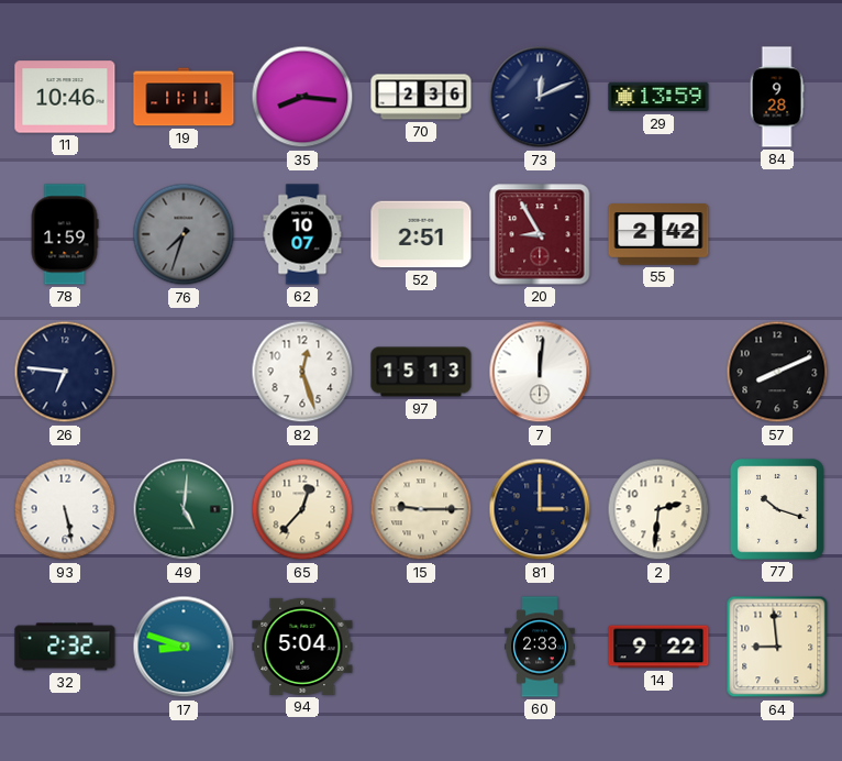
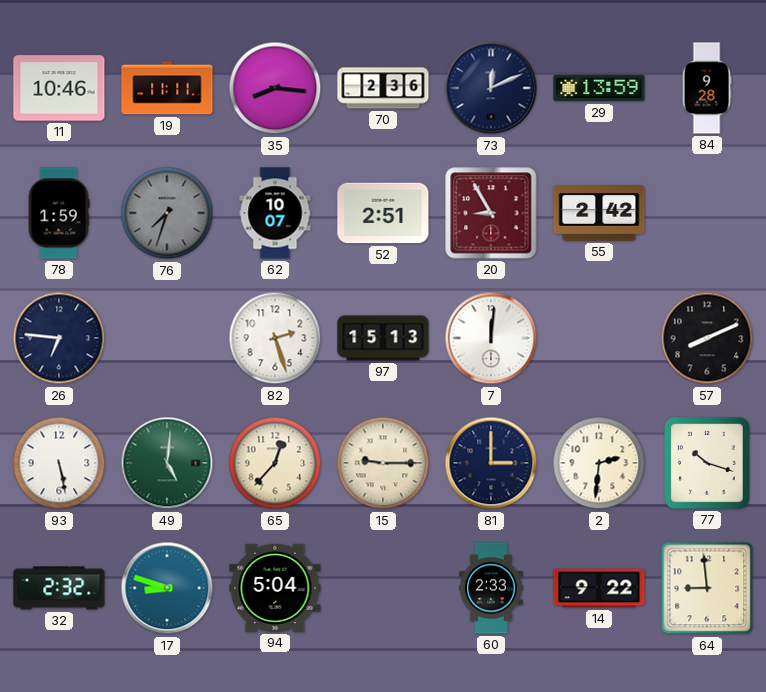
82: 12:27 -> 2:27
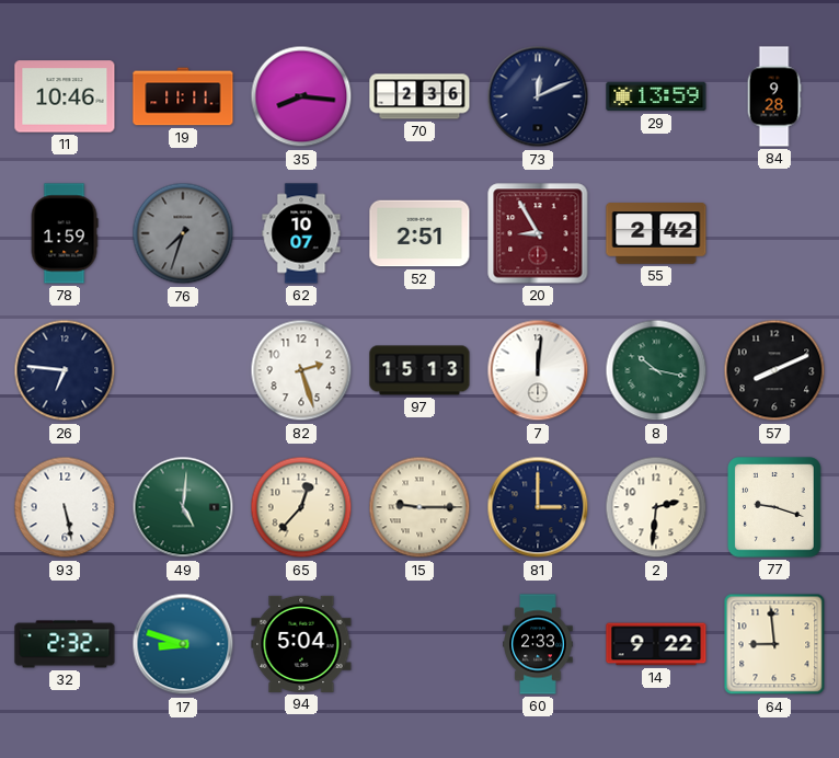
8: none -> 10:17
77: 10:18 -> 9:18
